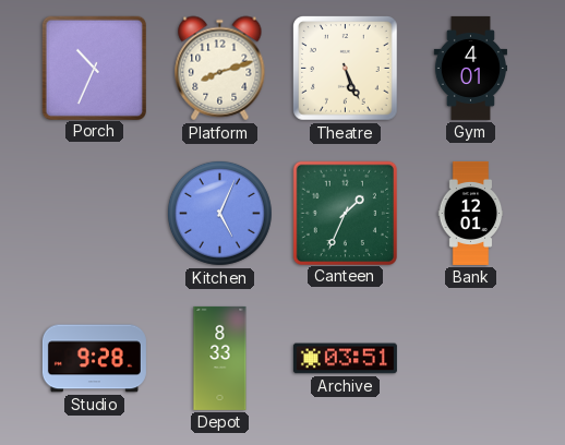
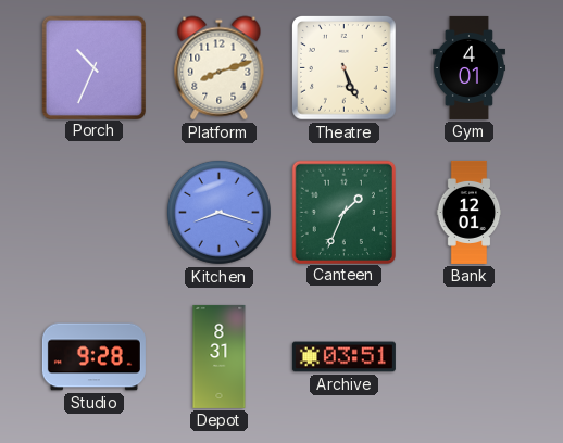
Kitchen: 5:04 -> 8:18
Depot: 8:33 -> 8:31
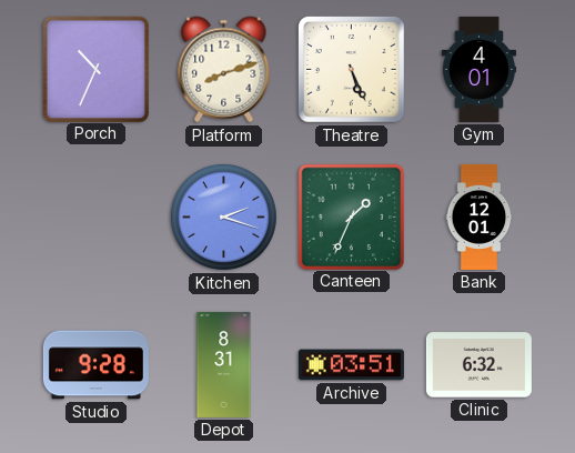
Kitchen: 8:18 -> 2:18
Clinic: none -> 6:32
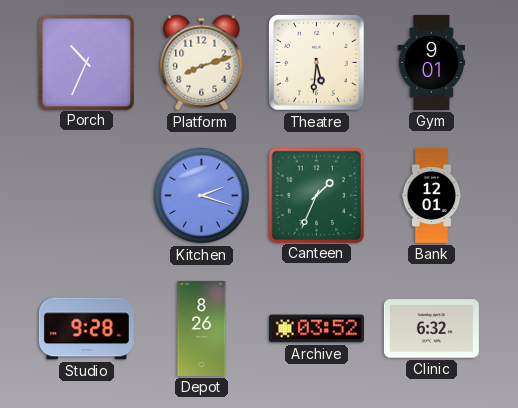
Theatre: 5:26 -> 5:31
Gym: 4:01 -> 9:01
Depot: 8:31 -> 8:26
Archive: 03:51 -> 03:52
